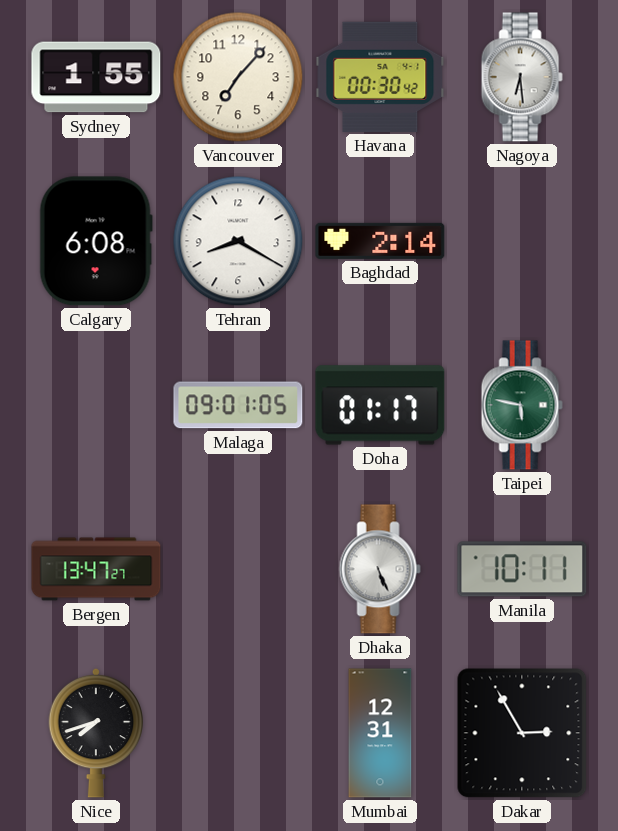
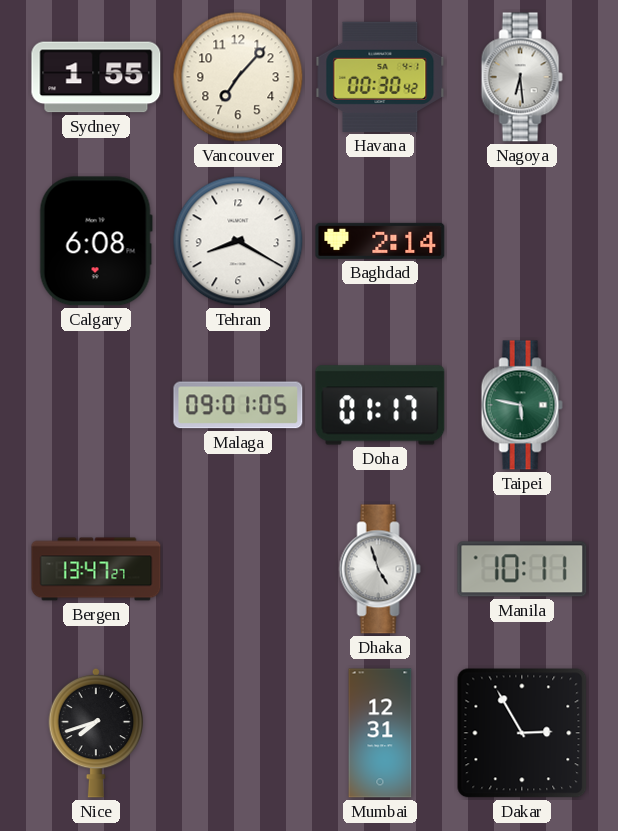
Dhaka: 5:26 -> 4:57
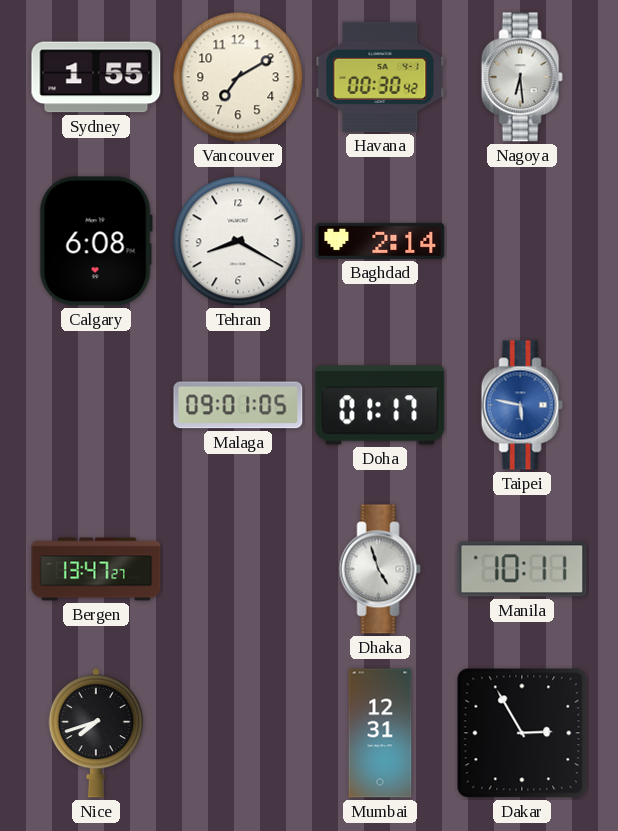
Vancouver: 7:07 -> 7:10
Taipei dial: green -> blue
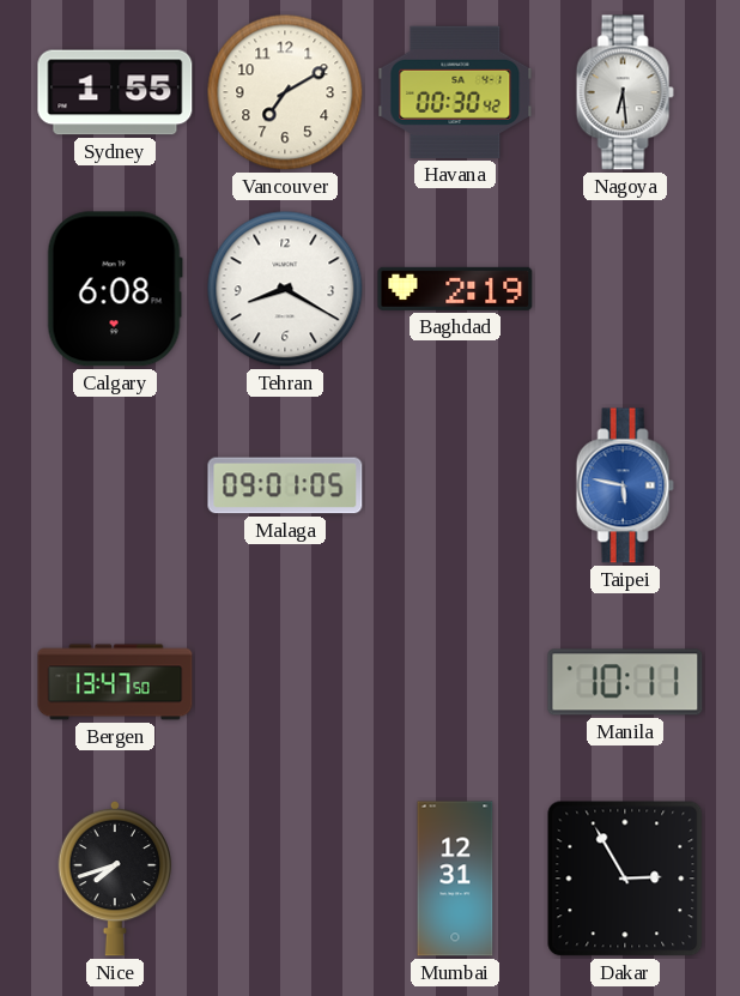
Baghdad: 2:14 -> 2:19
Doha: 01:17 -> none
Bergen: 13:47:27 -> 13:47:50
Dhaka: 4:57 -> none
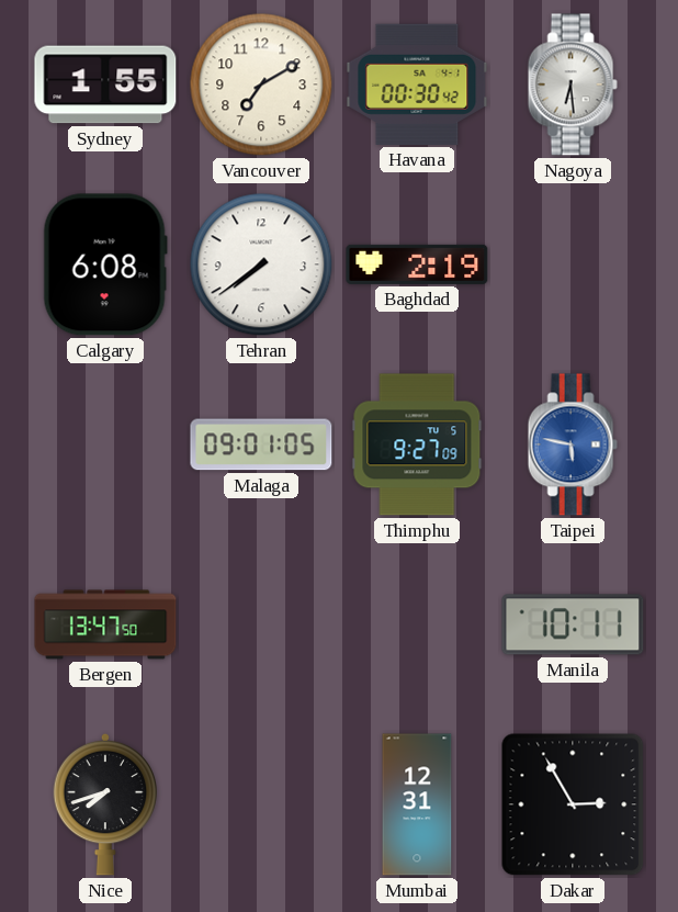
Tehran: 8:20 -> 7:39
Thimphu: none -> 9:27
